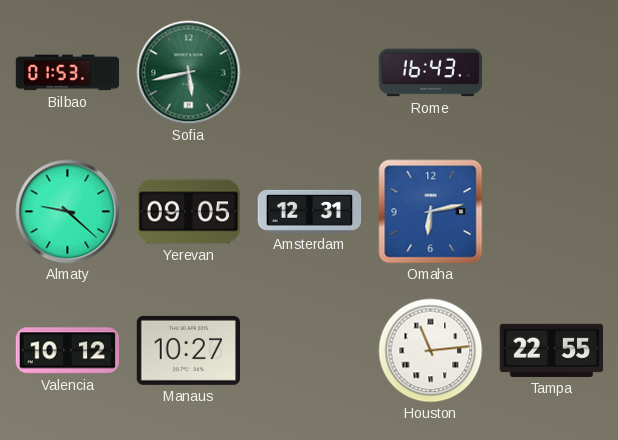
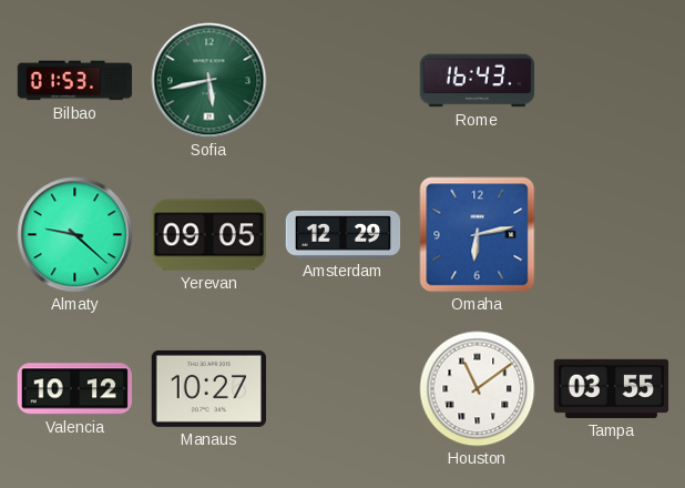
Amsterdam: 12:31 -> 12:29
Houston: 11:14 -> 11:09
Tampa: 22:55 -> 03:55
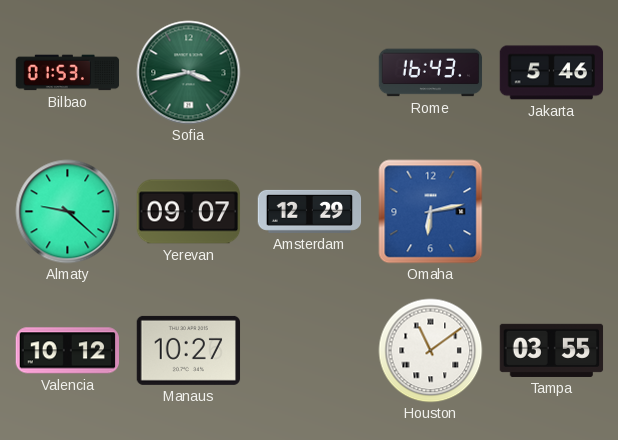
Sofia: 5:43 -> 3:43
Jakarta: none -> 5:46
Yerevan: 09:05 -> 09:07
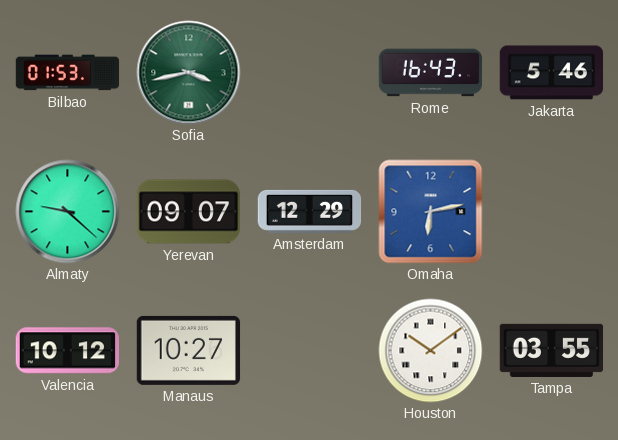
Houston: 11:09 -> 10:09
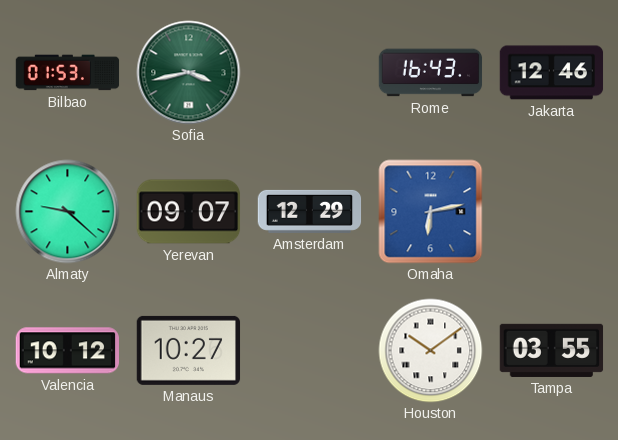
Jakarta: 5:46 -> 12:46
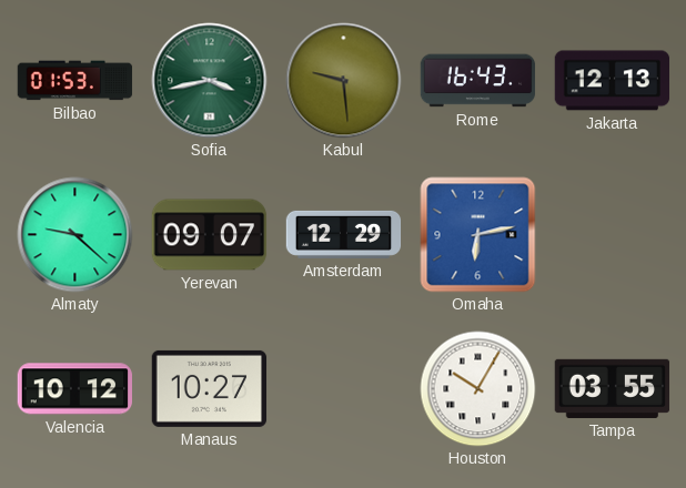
Kabul: none -> 9:29
Jakarta: 12:46 -> 12:13
Houston: 10:09 -> 10:05
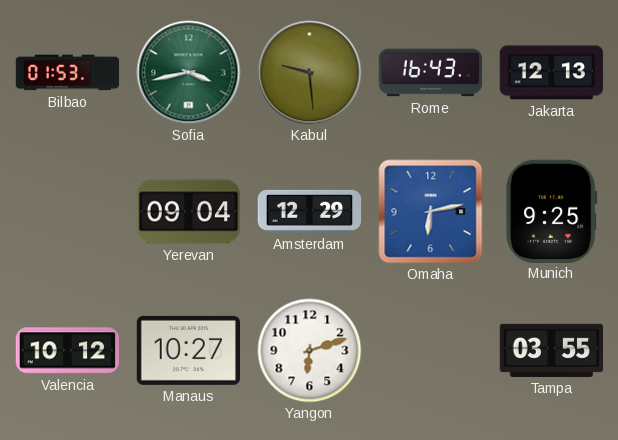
Almaty: 9:22 -> none
Yerevan: 09:07 -> 09:04
Munich: none -> 9:25
Yangon: none -> 6:12
Houston: 10:05 -> none
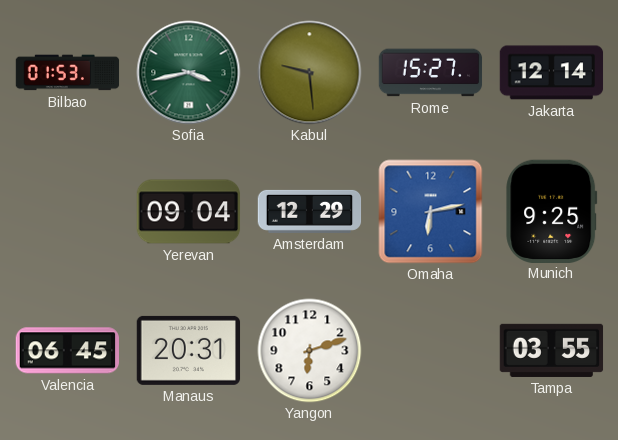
Rome: 16:43 -> 15:27
Jakarta: 12:13 -> 12:14
Valencia: 10:12 -> 06:45
Manaus: 10:27 -> 20:31
